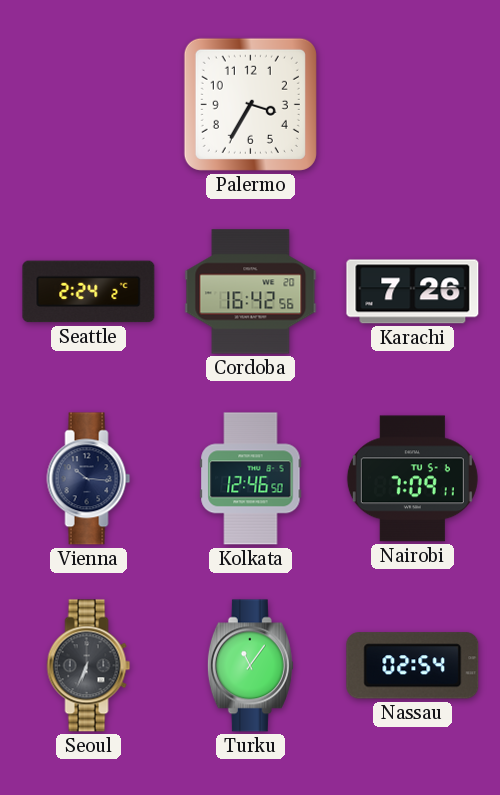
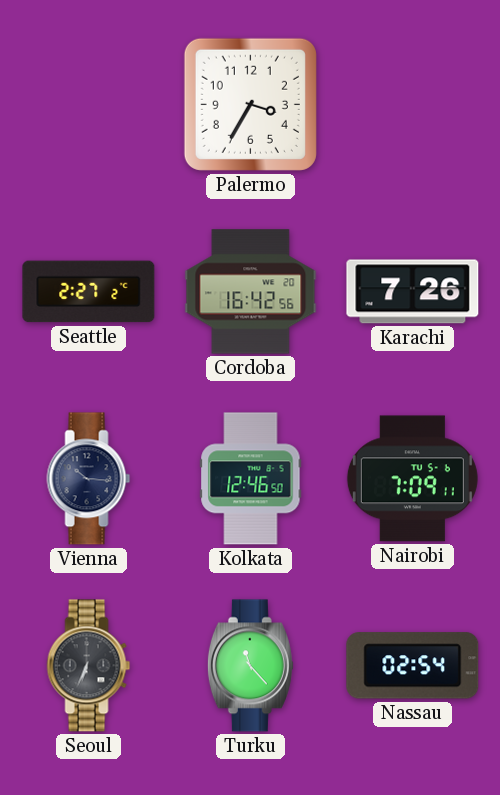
Seattle: 2:24 -> 2:27
Turku: 11:06 -> 11:23
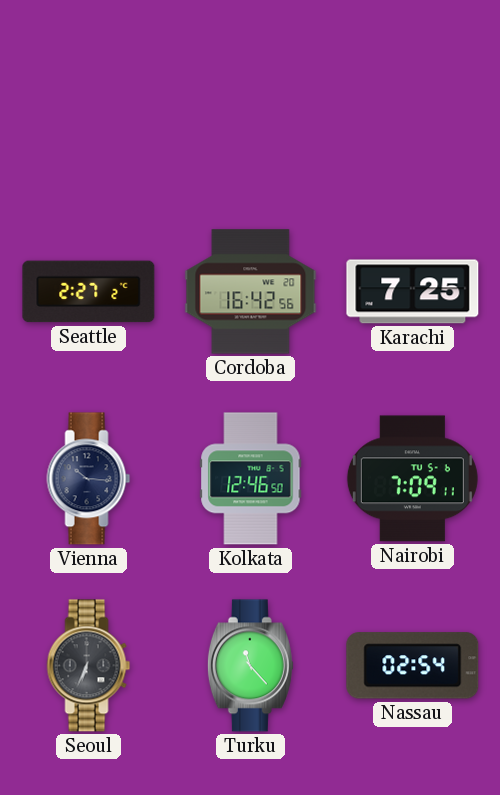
Palermo: 3:35 -> none
Karachi: 7:26 -> 7:25
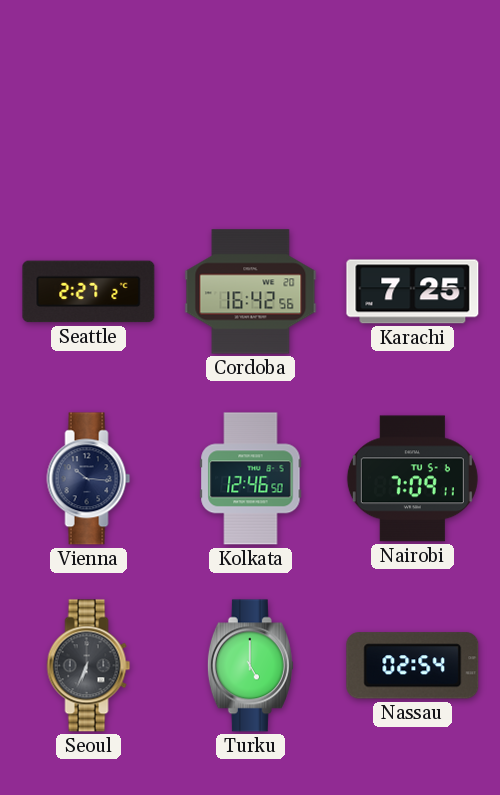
Turku: 11:23 -> 5:00
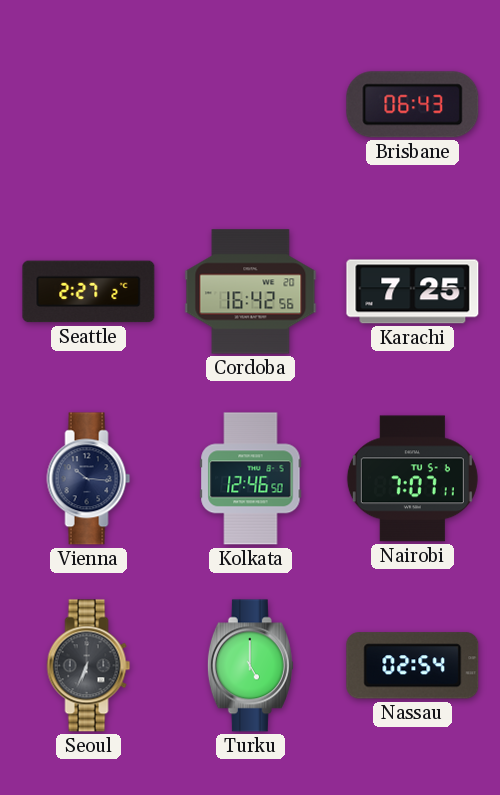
Brisbane: none -> 06:43
Nairobi: 7:09 -> 7:07
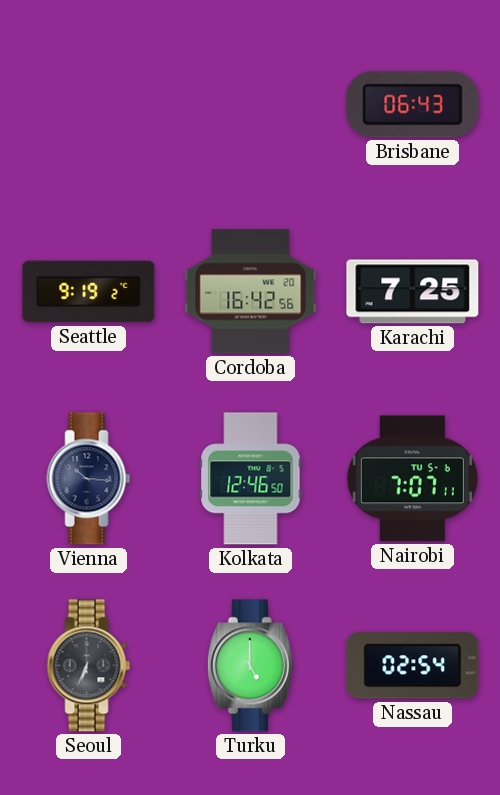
Seattle: 2:27 -> 9:19
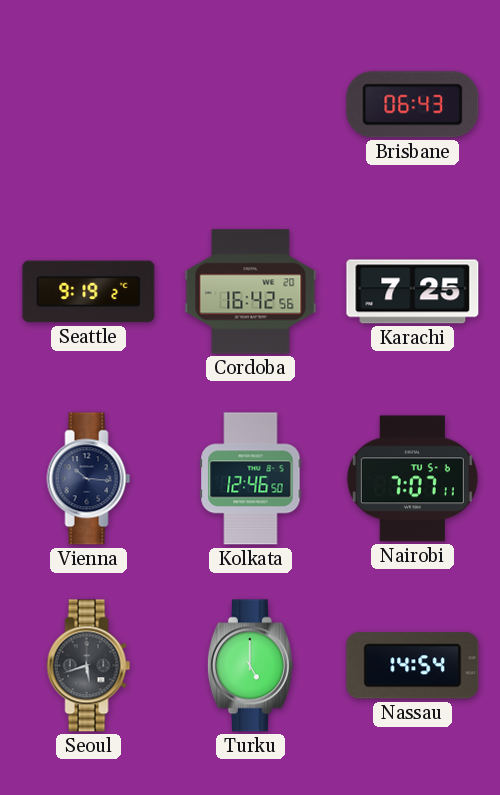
Seoul: 6:34 -> 5:42
Nassau: 02:54 -> 14:54
